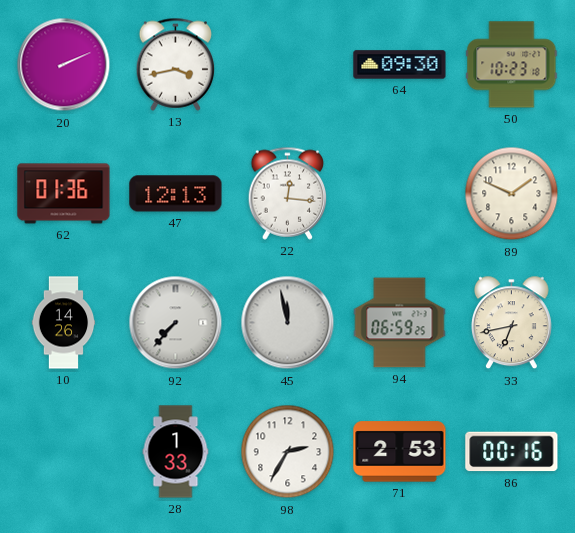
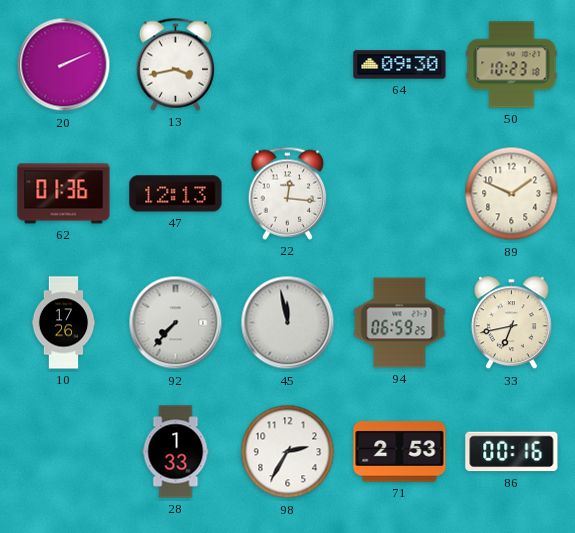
10: 14:26 -> 17:26
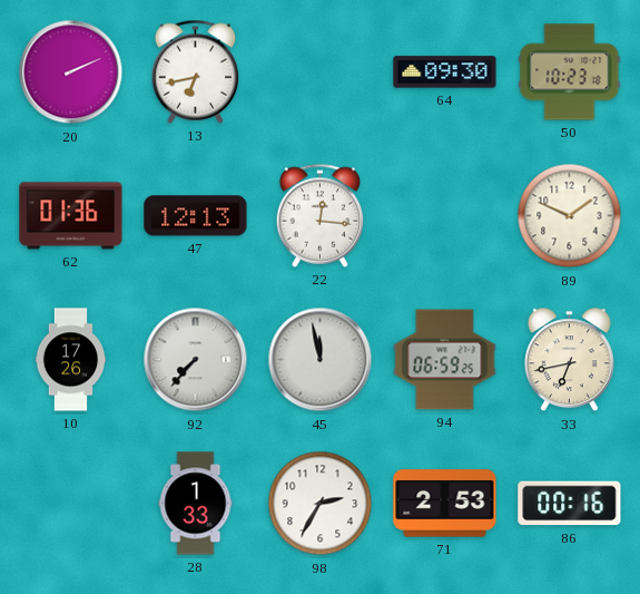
13: 3:43 -> 6:43
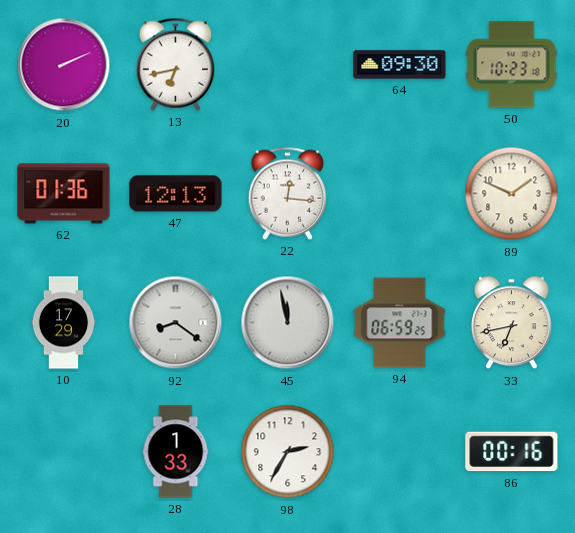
10: 17:26 -> 17:29
92: 7:37 -> 8:21
71: 2:53 -> none
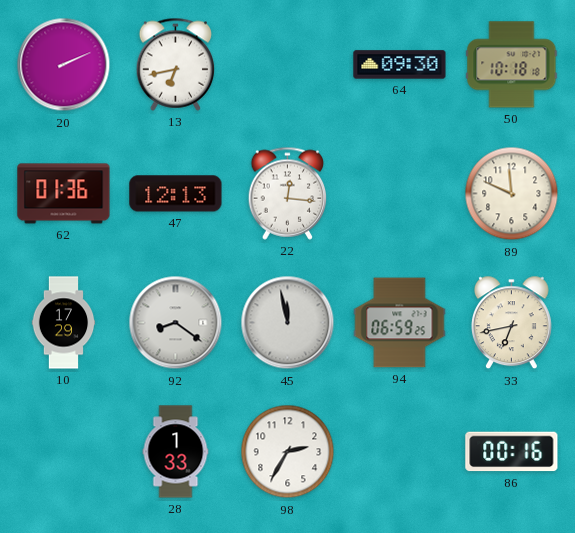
50: 10:23 -> 10:18
89: 1:49 -> 11:49
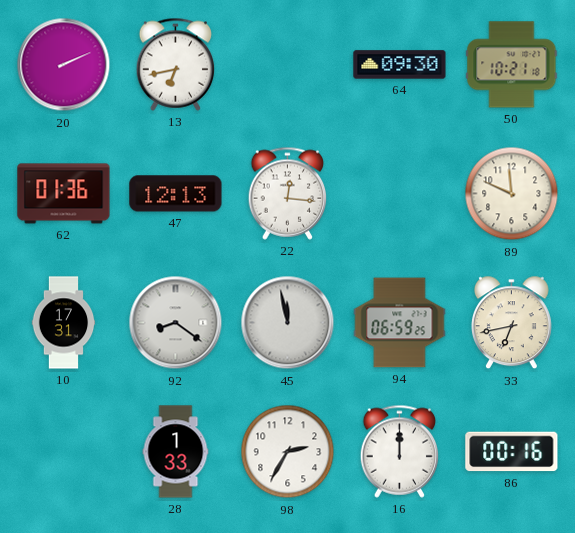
50: 10:18 -> 10:21
10: 17:29 -> 17:31
16: none -> 12:00
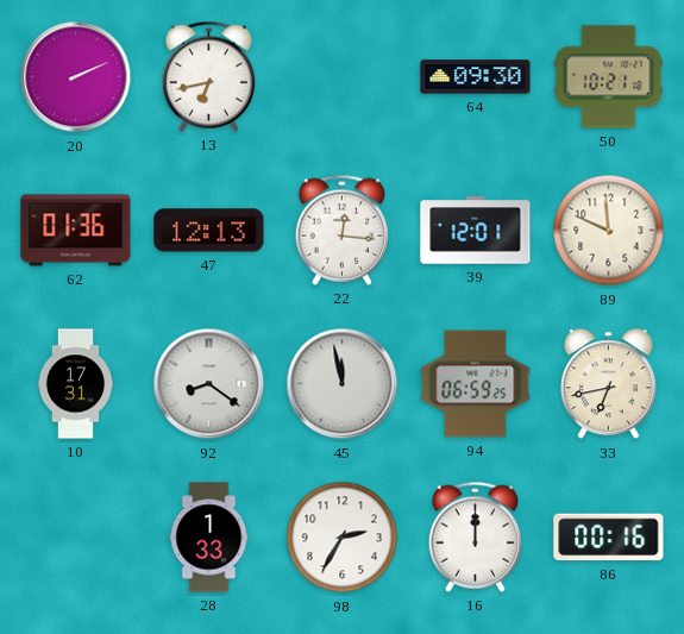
39: none -> 12:01
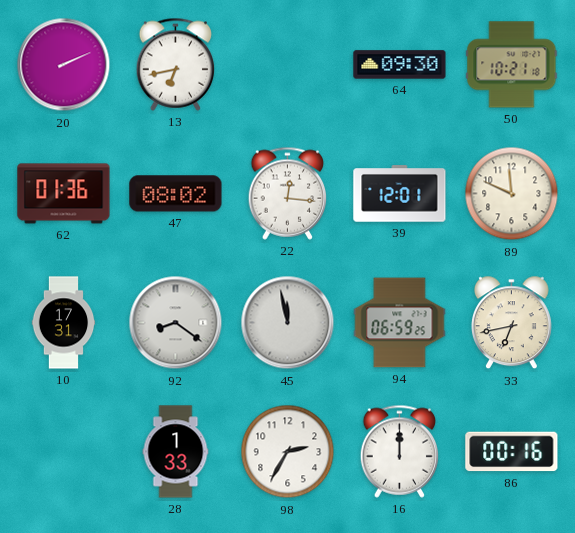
47: 12:13 -> 08:02
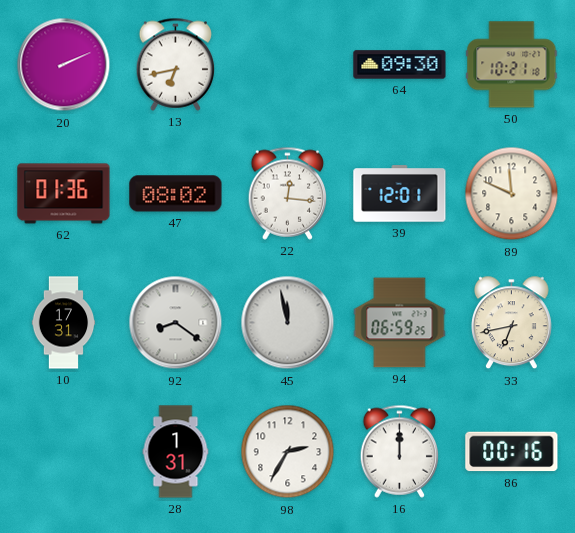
28: 1:33 -> 1:31
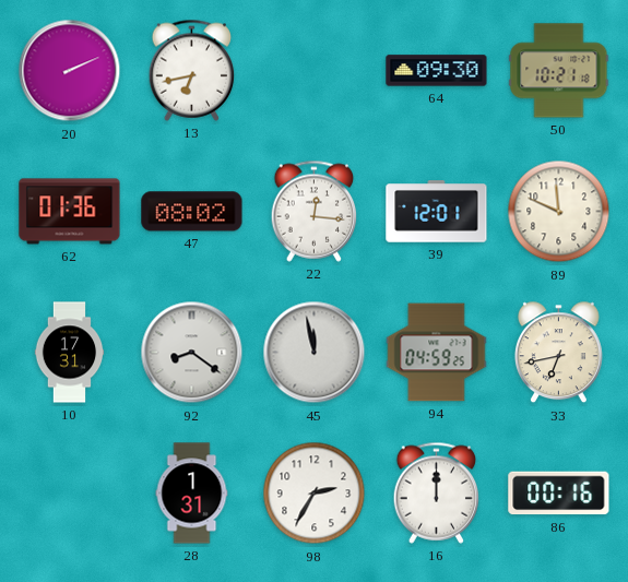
94: 06:59 -> 04:59
